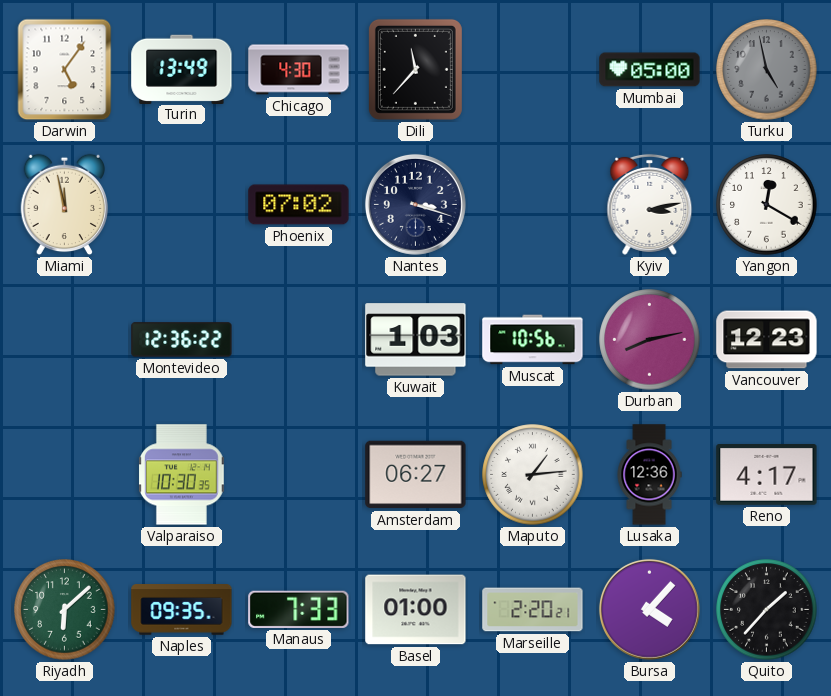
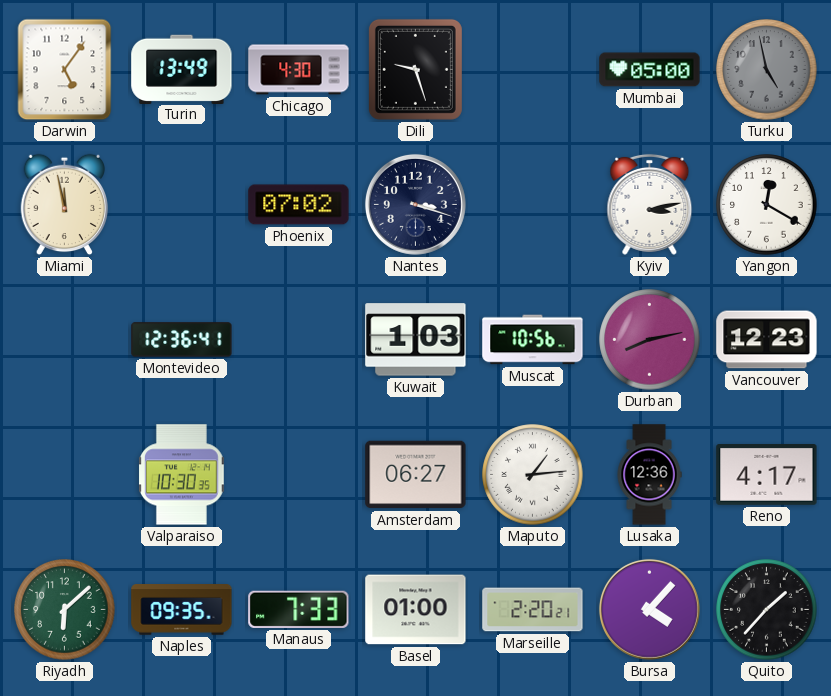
Dili: 11:37 -> 9:27
Montevideo: 12:36:22 -> 12:36:41
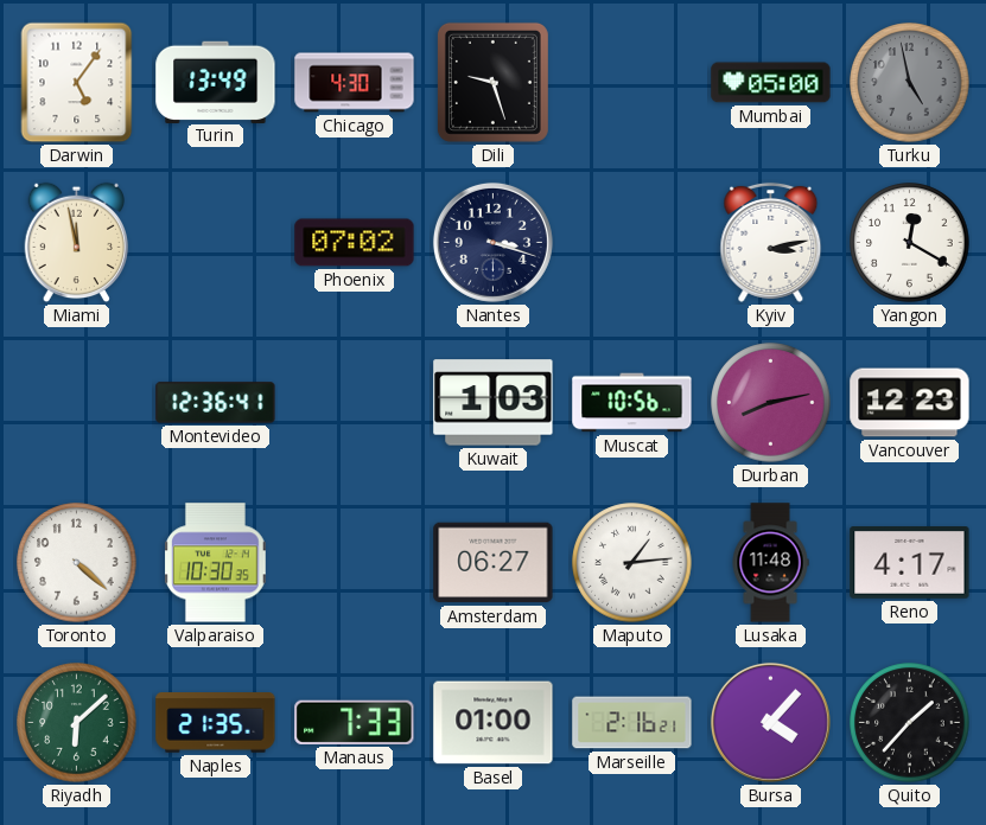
Toronto: none -> 4:22
Lusaka: 12:36 -> 11:48
Naples: 09:35 -> 21:35
Marseille: 2:20 -> 2:16
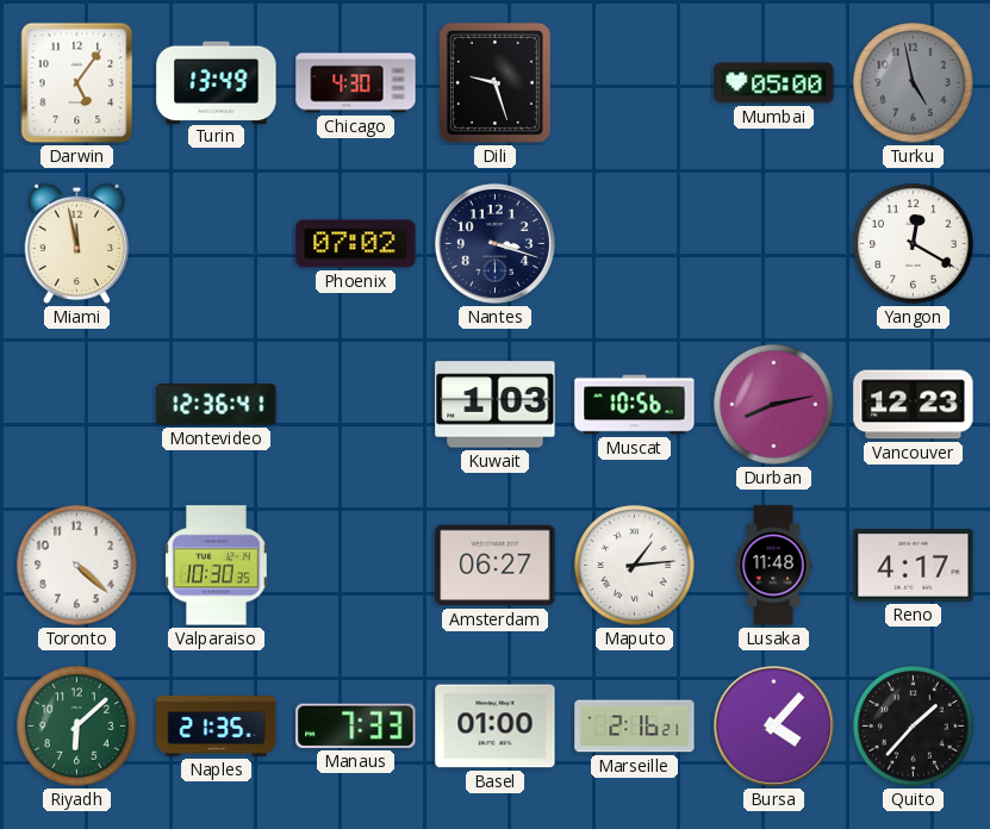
Kyiv: 3:13 -> none
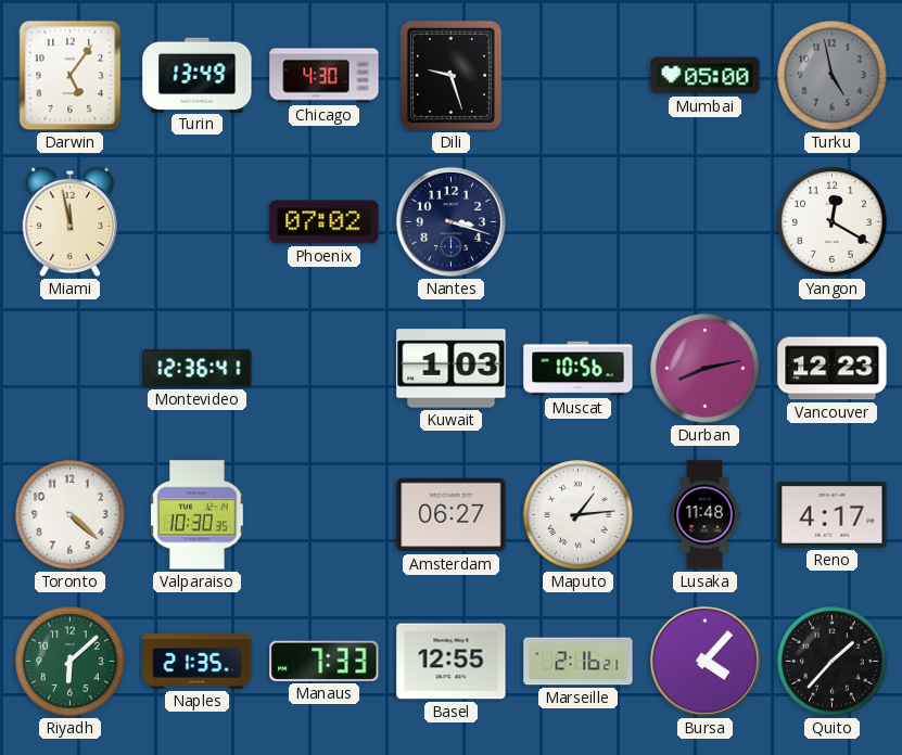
Basel: 01:00 -> 12:55
